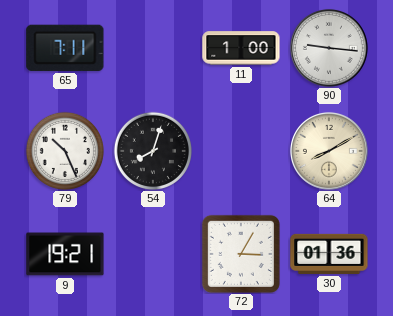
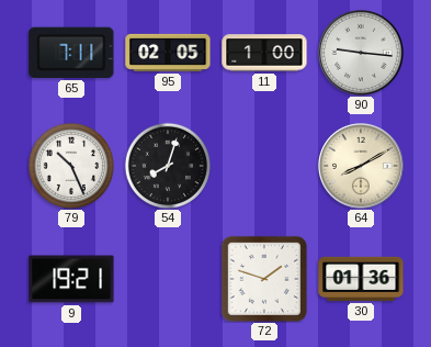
95: none -> 02:05
72: 3:05 -> 1:48
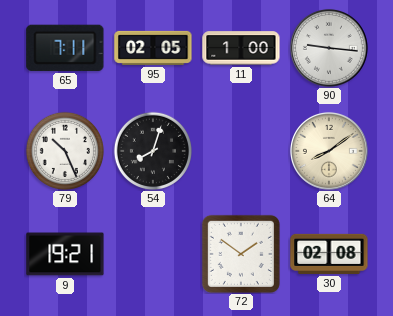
64: 8:10 -> 8:09
72: 1:48 -> 1:51
30: 01:36 -> 02:08
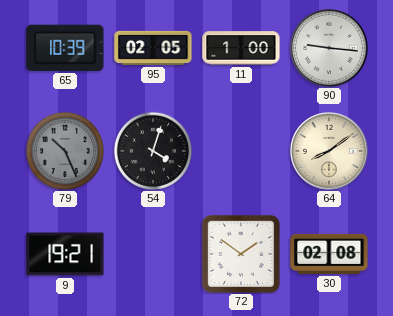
65: 7:11 -> 10:39
79 dial: white -> grey
54: 8:03 -> 4:03
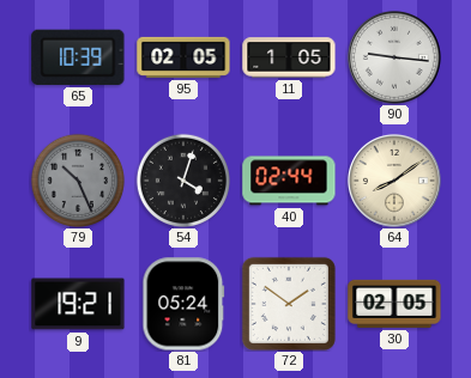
11: 1:00 -> 1:05
40: none -> 02:44
81: none -> 05:24
30: 02:08 -> 02:05
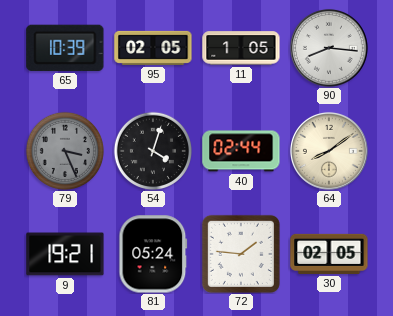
90: 9:16 -> 8:16
79: 10:26 -> 3:26
72: 1:51 -> 1:46
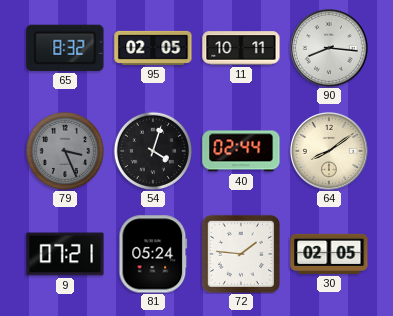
65: 10:39 -> 8:32
11: 1:05 -> 10:11
9: 19:21 -> 07:21
